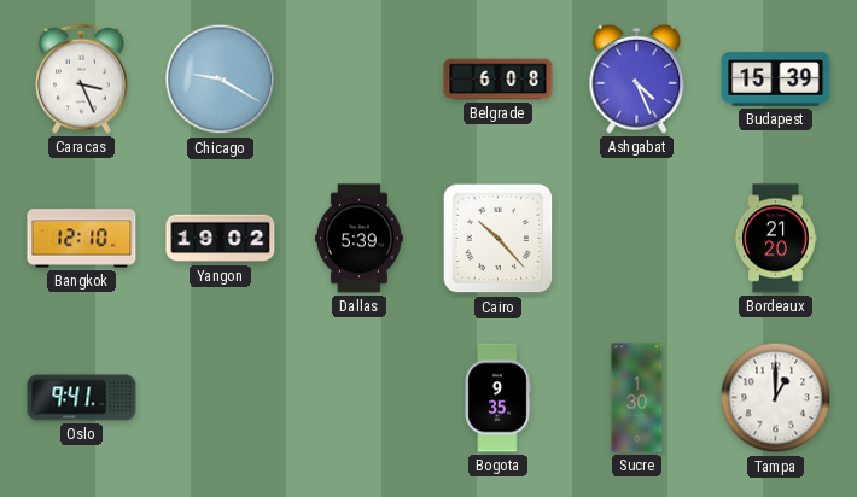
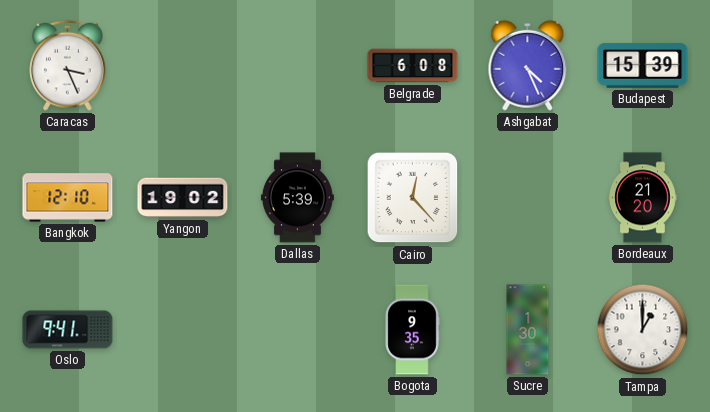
Chicago: 9:20 -> none
Cairo: 10:23 -> 12:23
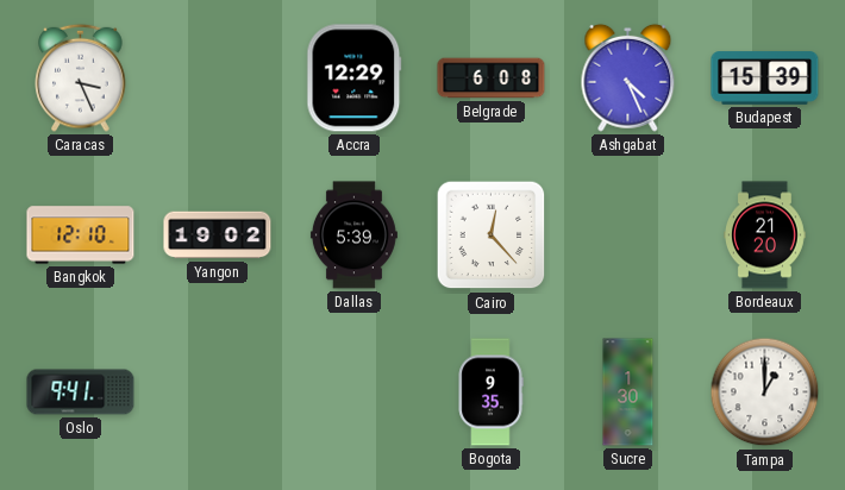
Accra: none -> 12:29
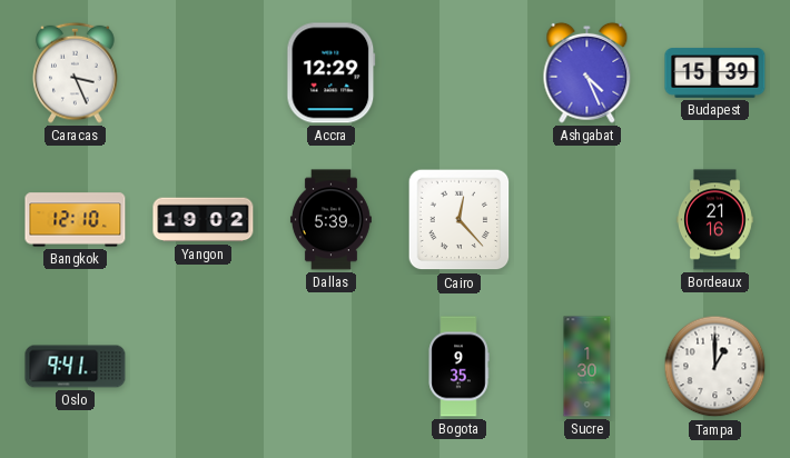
Belgrade: 6:08 -> none
Bordeaux: 21:20 -> 21:16
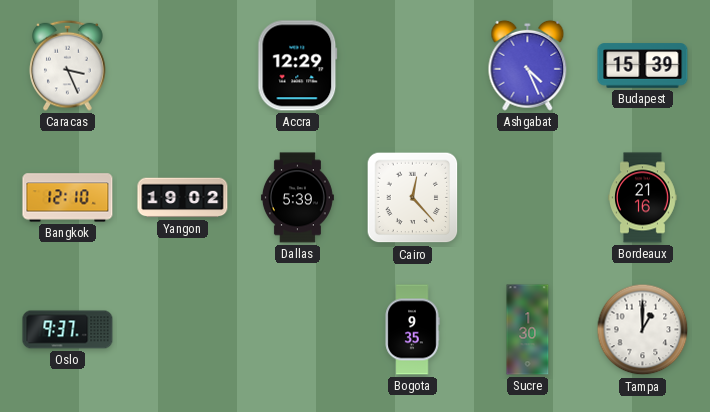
Oslo: 9:41 -> 9:37
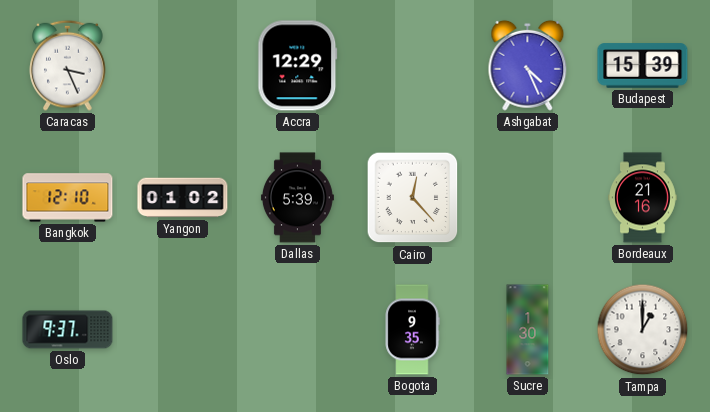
Yangon: 19:02 -> 01:02
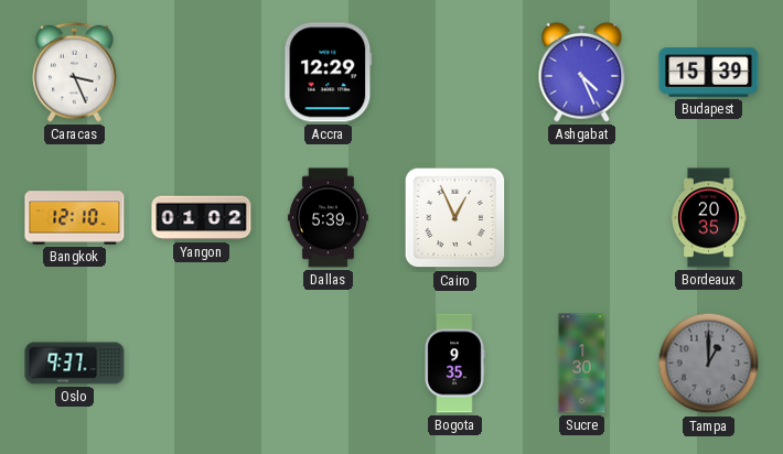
Cairo: 12:23 -> 12:56
Bordeaux: 21:16 -> 20:35
Tampa dial: white -> grey
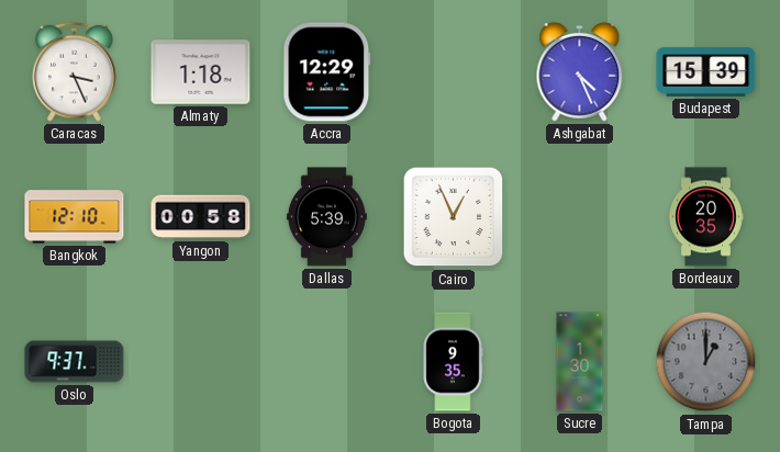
Almaty: none -> 1:18
Yangon: 01:02 -> 00:58
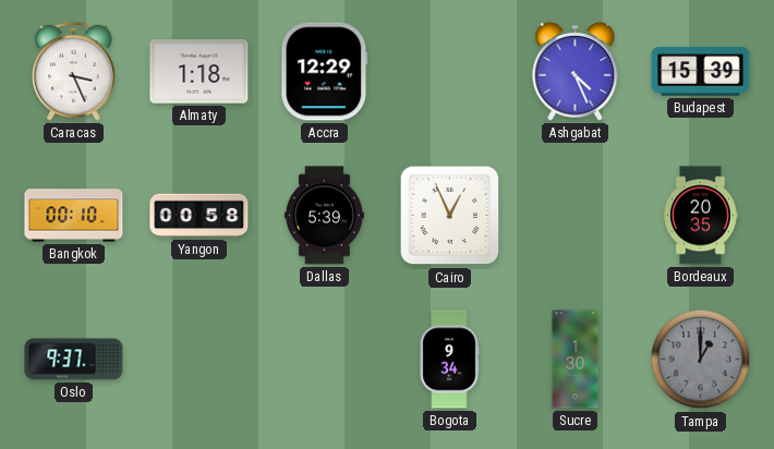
Bangkok: 12:10 -> 00:10
Bogota: 9:35 -> 9:34
